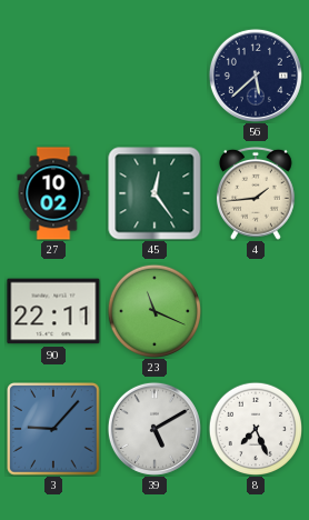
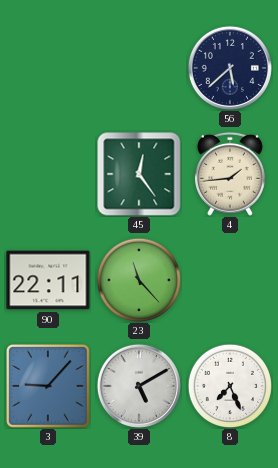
27: 10:02 -> none
23: 11:19 -> 11:23
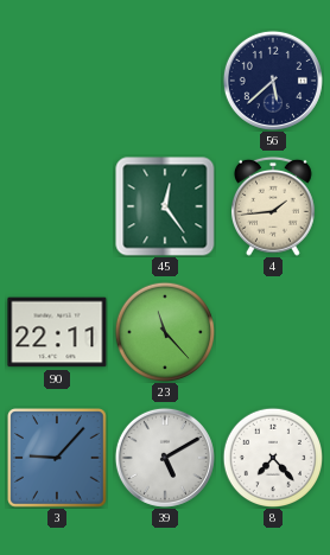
8: 7:26 -> 7:23
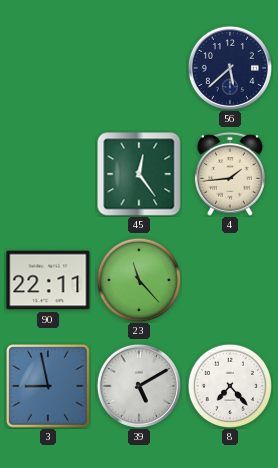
3: 9:07 -> 8:58
